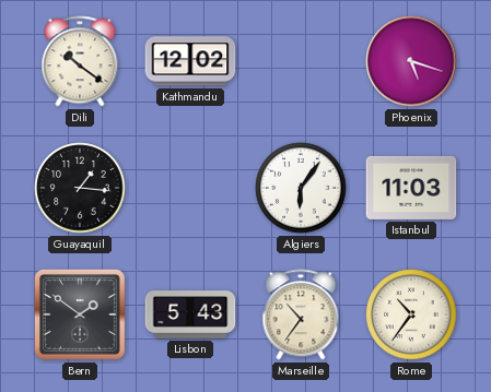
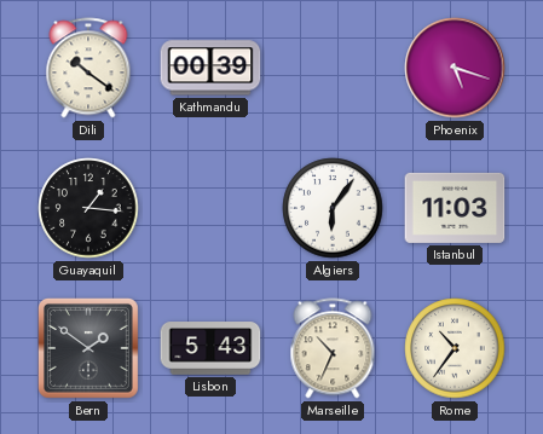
Kathmandu: 12:02 -> 00:39
Marseille: 10:36 -> 10:34
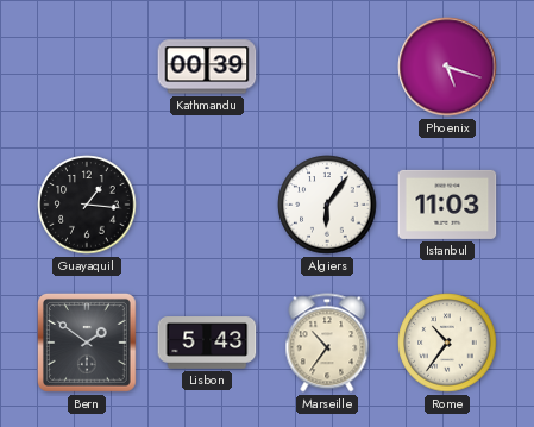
Dili: 10:21 -> none
Marseille: 10:34 -> 10:36
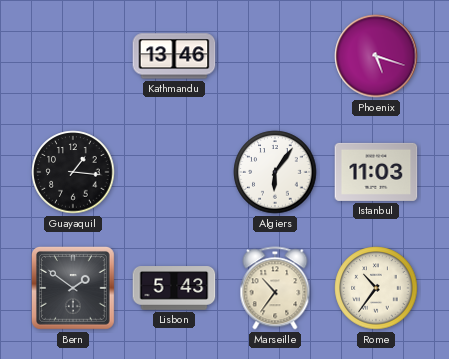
Kathmandu: 00:39 -> 13:46
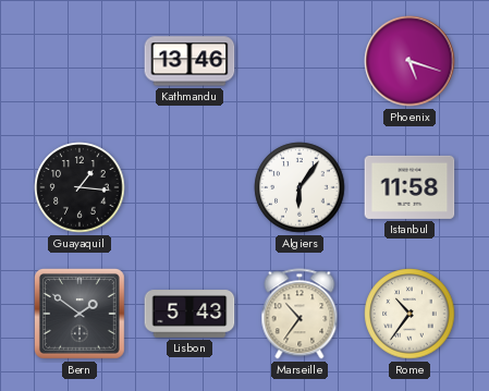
Istanbul: 11:03 -> 11:58
